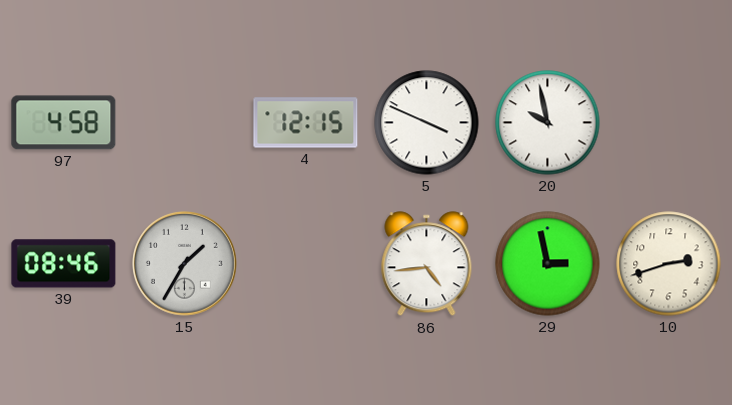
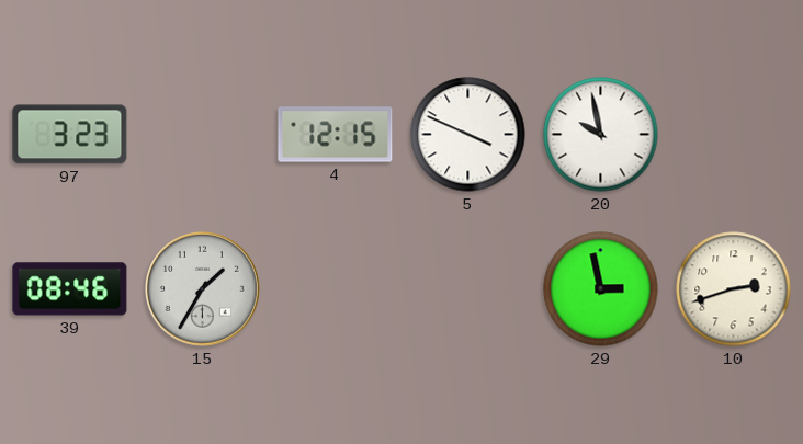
97: 4:58 -> 3:23
86: 4:44 -> none
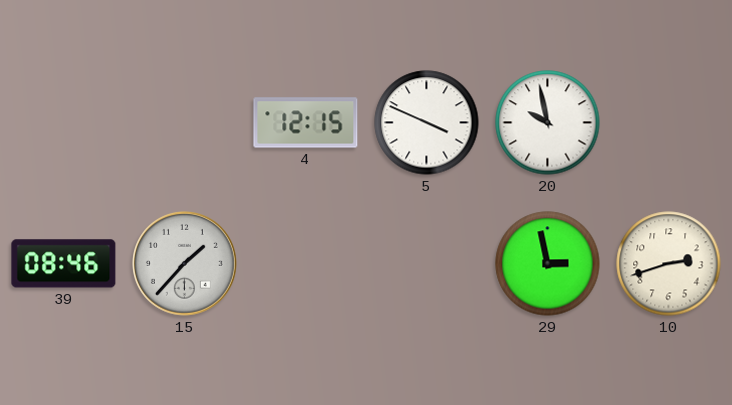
97: 3:23 -> none
15: 1:35 -> 1:37
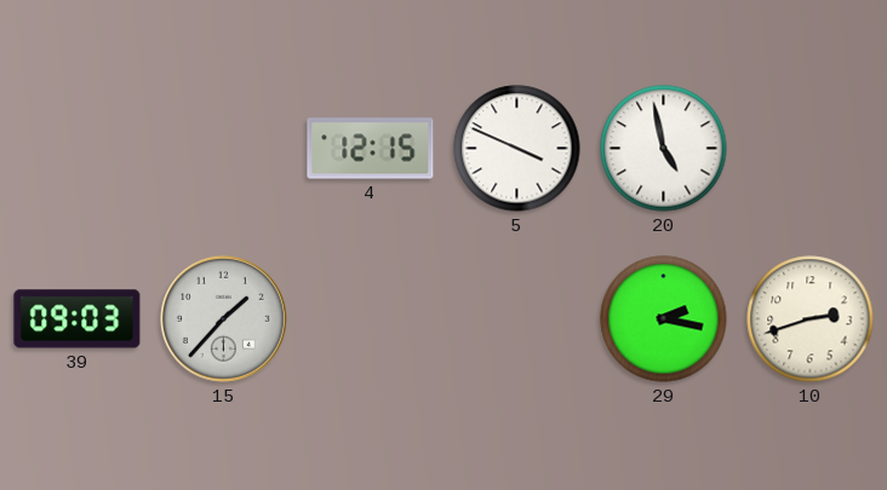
20: 9:58 -> 4:58
39: 08:46 -> 09:03
29: 2:58 -> 2:17
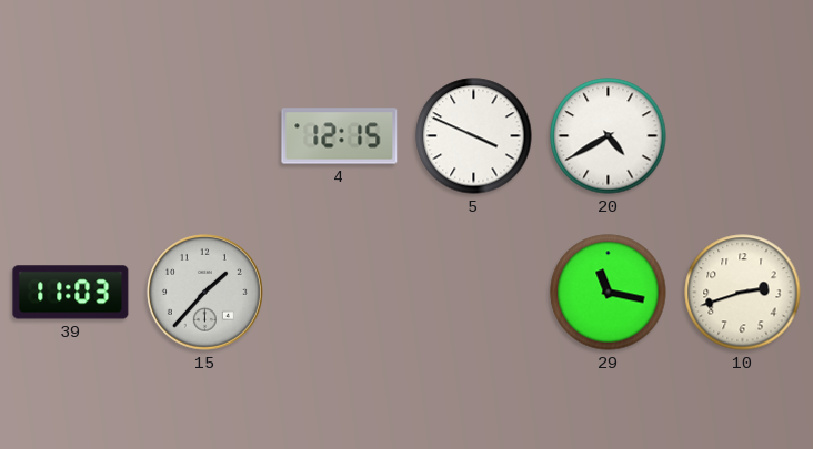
20: 4:58 -> 4:40
39: 09:03 -> 11:03
29: 2:17 -> 11:17
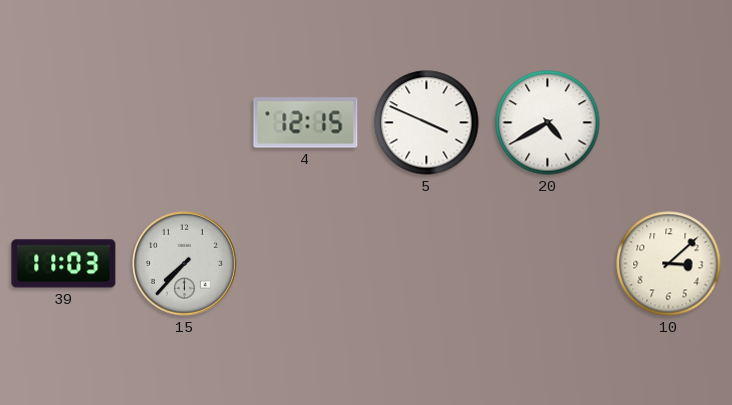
15: 1:37 -> 7:37
29: 11:17 -> none
10: 2:42 -> 3:08
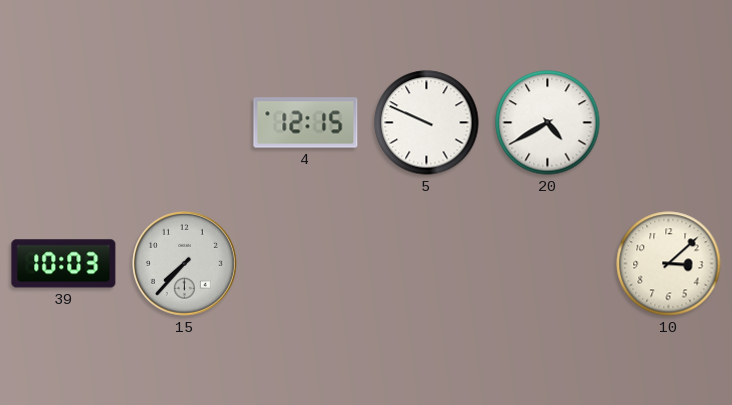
5: 3:49 -> 9:49
39: 11:03 -> 10:03
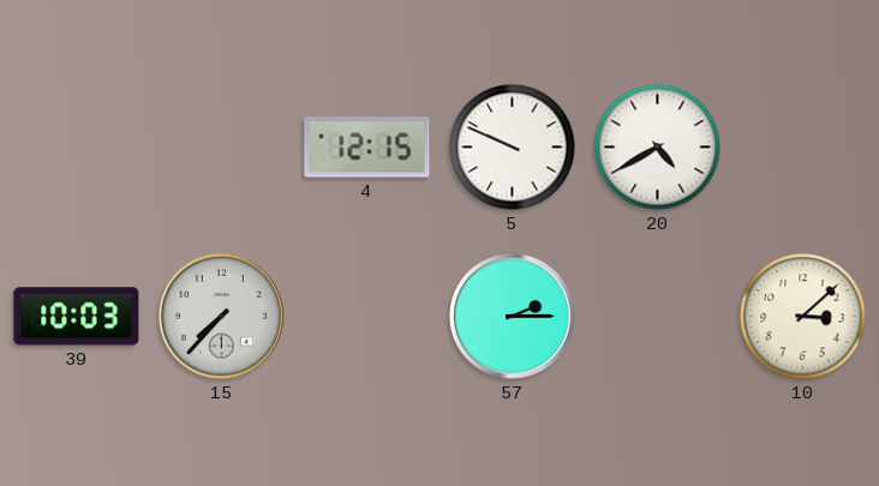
57: none -> 2:15
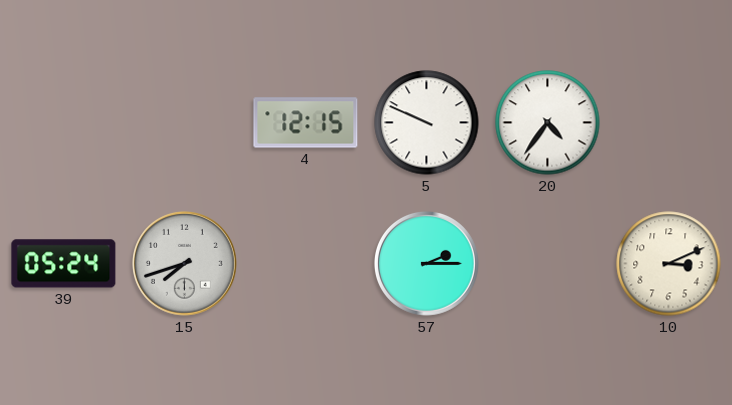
20: 4:40 -> 4:36
39: 10:03 -> 05:24
15: 7:37 -> 7:42
10: 3:08 -> 3:11
